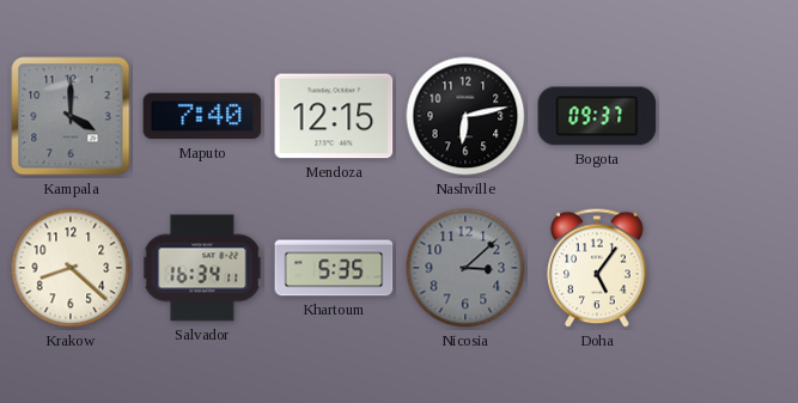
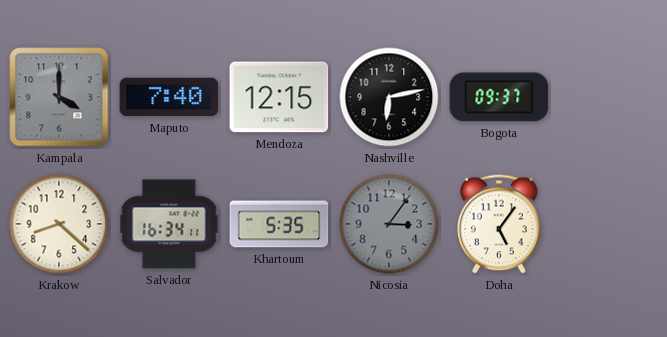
Nicosia: 3:08 -> 3:06
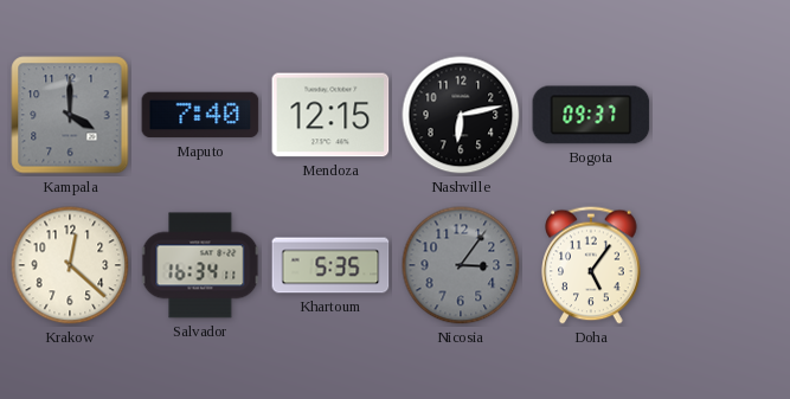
Krakow: 8:22 -> 12:22
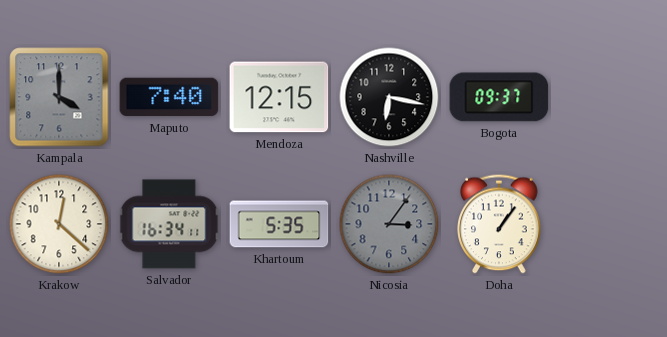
Nashville: 6:13 -> 6:17
Doha: 5:06 -> 1:06
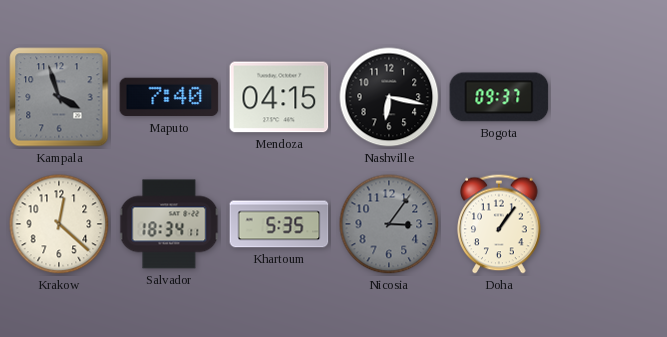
Kampala: 4:00 -> 3:57
Mendoza: 12:15 -> 04:15
Salvador: 16:34 -> 18:34
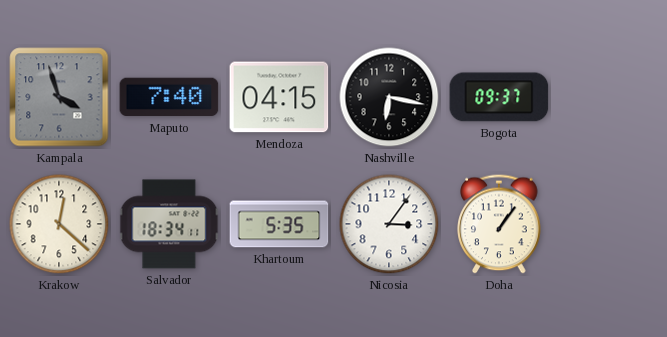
Nicosia dial: grey -> white
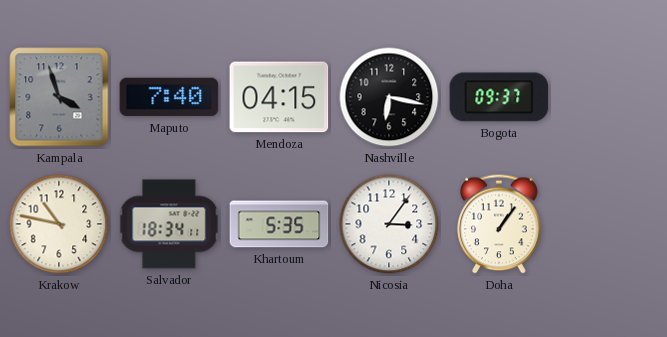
Krakow: 12:22 -> 10:47
